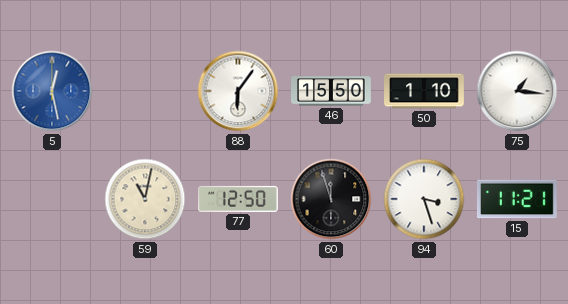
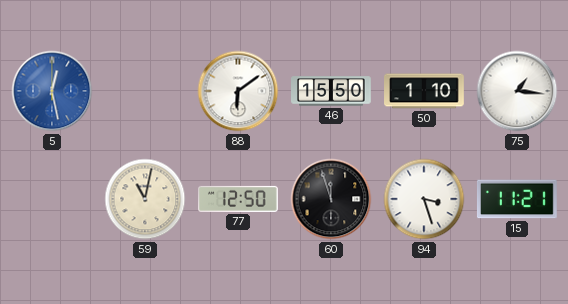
88: 6:06 -> 6:09
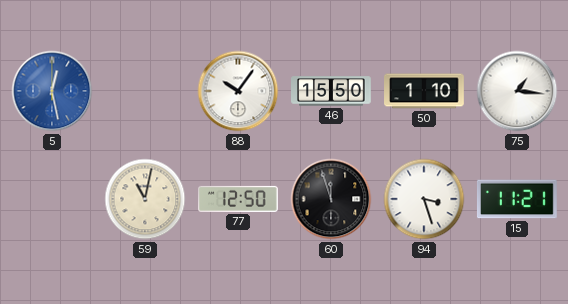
88: 6:09 -> 10:06
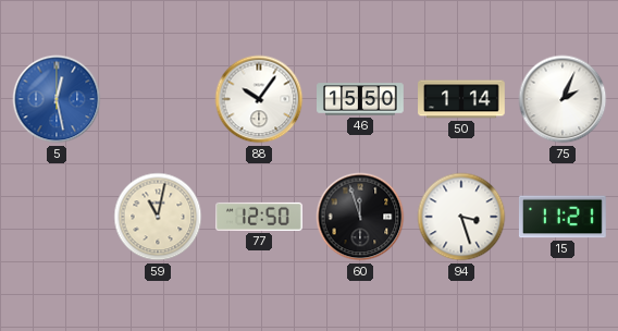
50: 1:10 -> 1:14
75: 1:16 -> 2:04
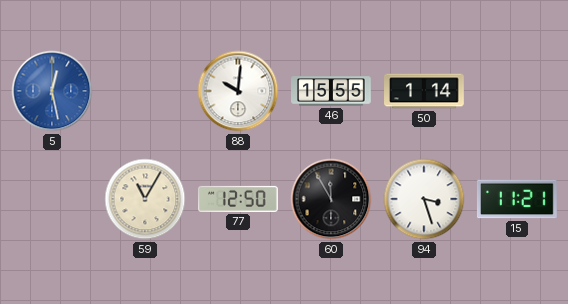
88: 10:06 -> 10:01
46: 15:50 -> 15:55
75: 2:04 -> none
59: 11:02 -> 11:05
60: 11:57 -> 11:55
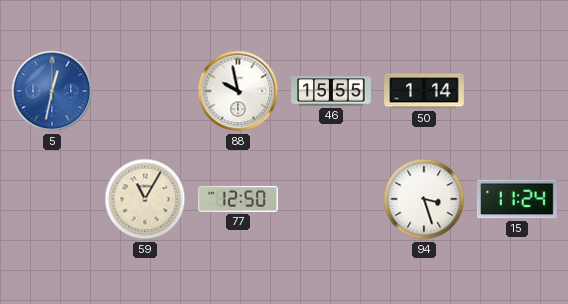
5: 12:28 -> 12:32
88: 10:01 -> 9:58
60: 11:55 -> none
15: 11:21 -> 11:24
